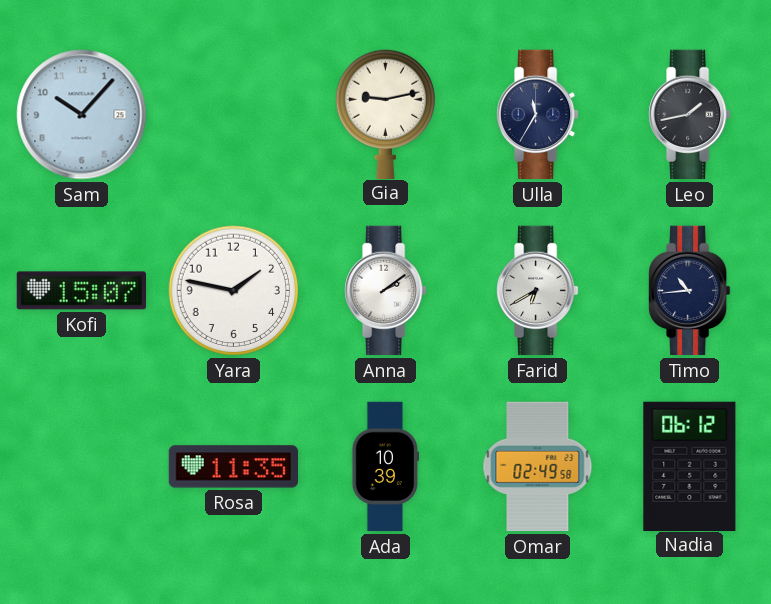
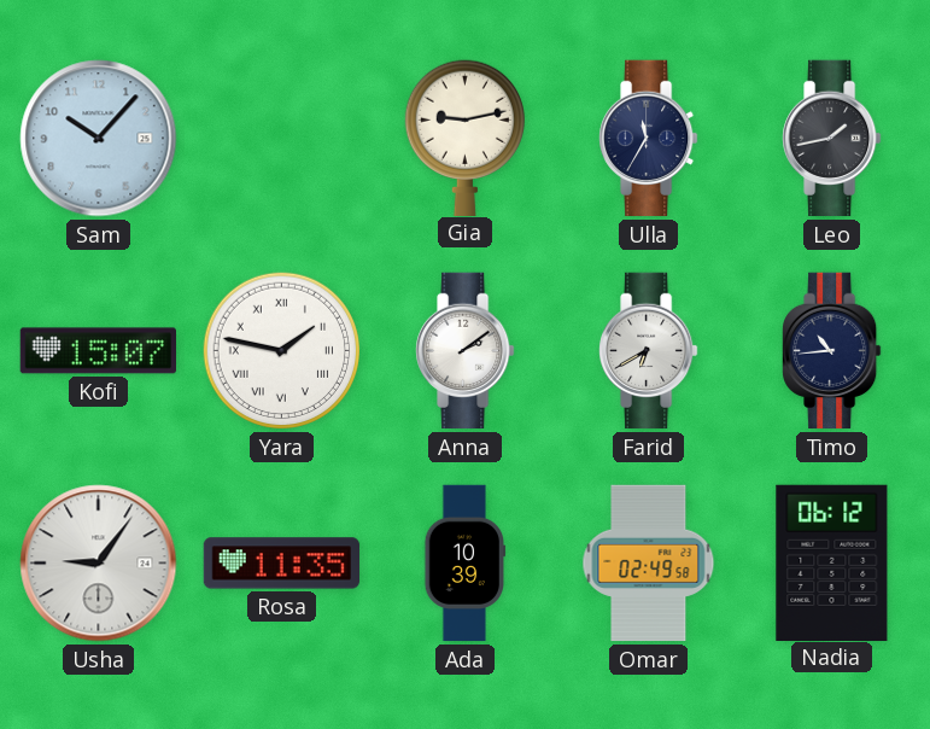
Yara numerals: Arabic -> Roman
Usha: none -> 9:06
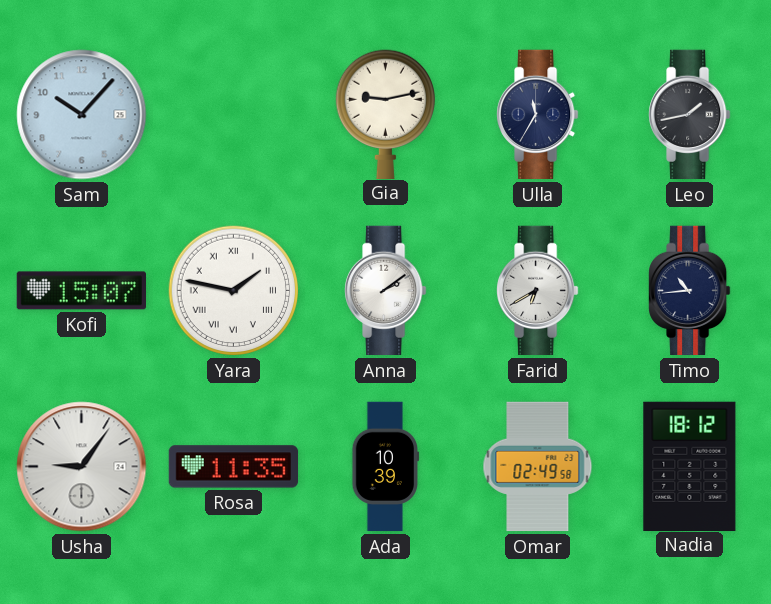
Nadia: 06:12 -> 18:12
